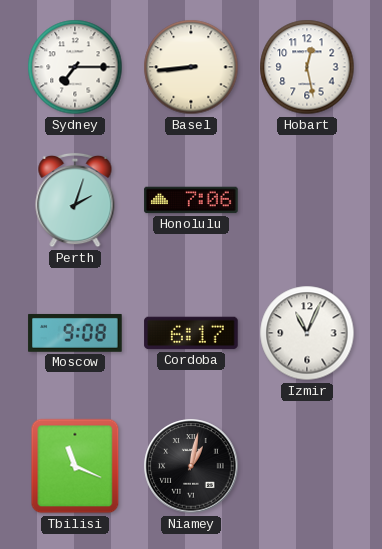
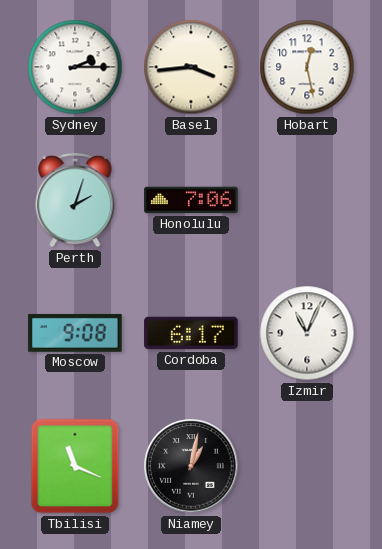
Sydney: 7:15 -> 2:15
Basel: 8:44 -> 3:44
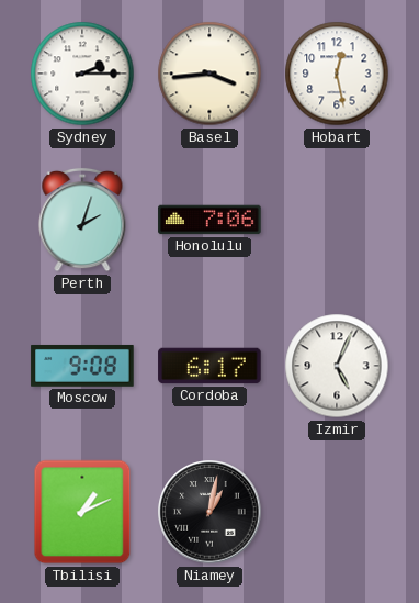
Izmir: 11:04 -> 5:04
Tbilisi: 11:19 -> 1:11
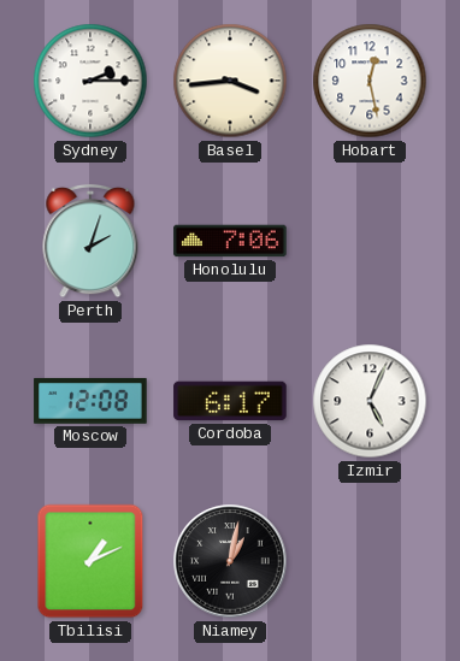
Moscow: 9:08 -> 12:08
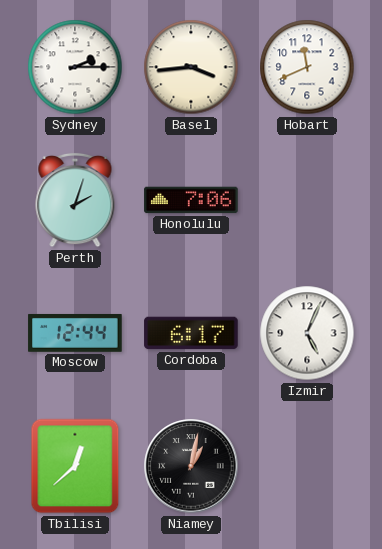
Hobart: 12:28 -> 11:41
Moscow: 12:08 -> 12:44
Tbilisi: 1:11 -> 12:38
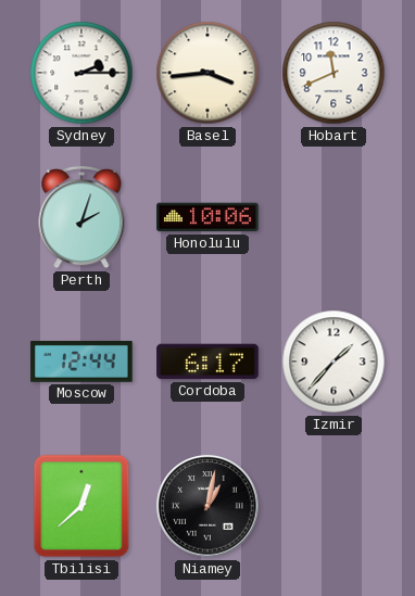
Honolulu: 7:06 -> 10:06
Izmir: 5:04 -> 1:37
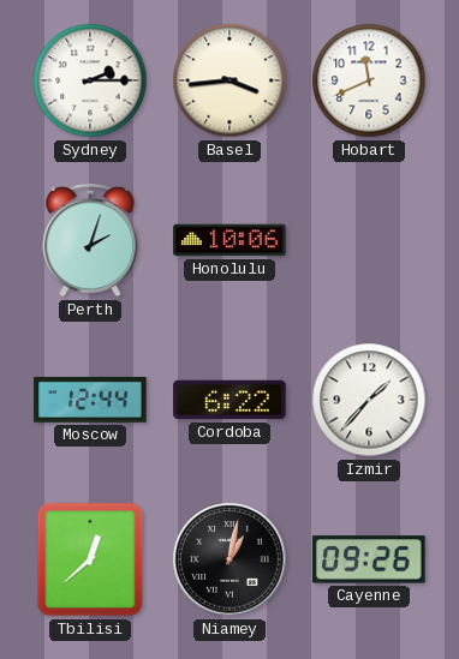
Cordoba: 6:17 -> 6:22
Cayenne: none -> 09:26
